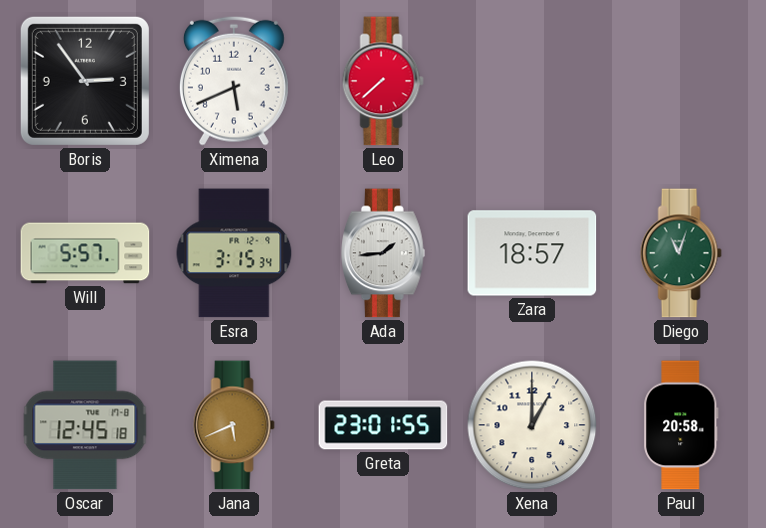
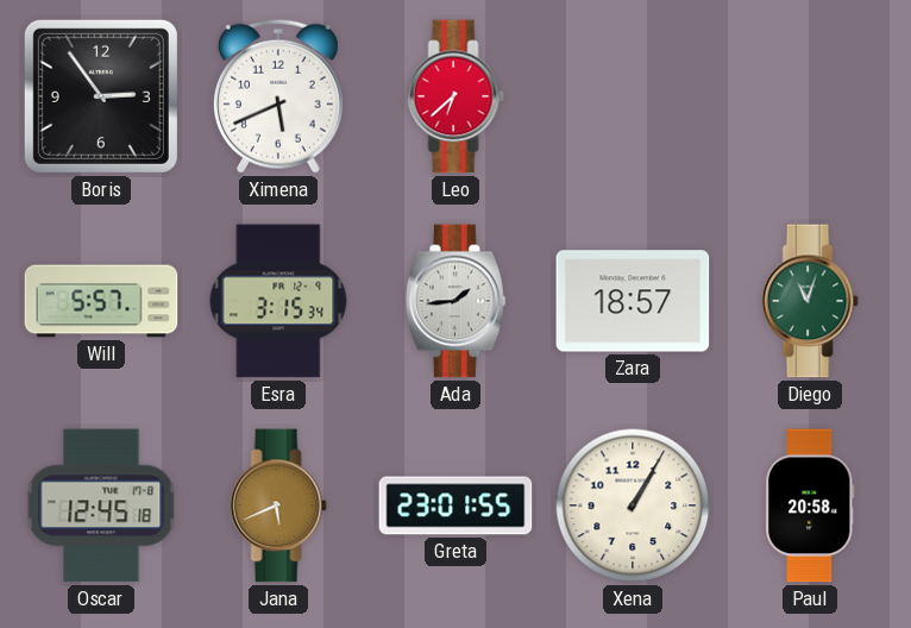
Leo: 7:38 -> 6:38
Xena: 1:00 -> 1:05
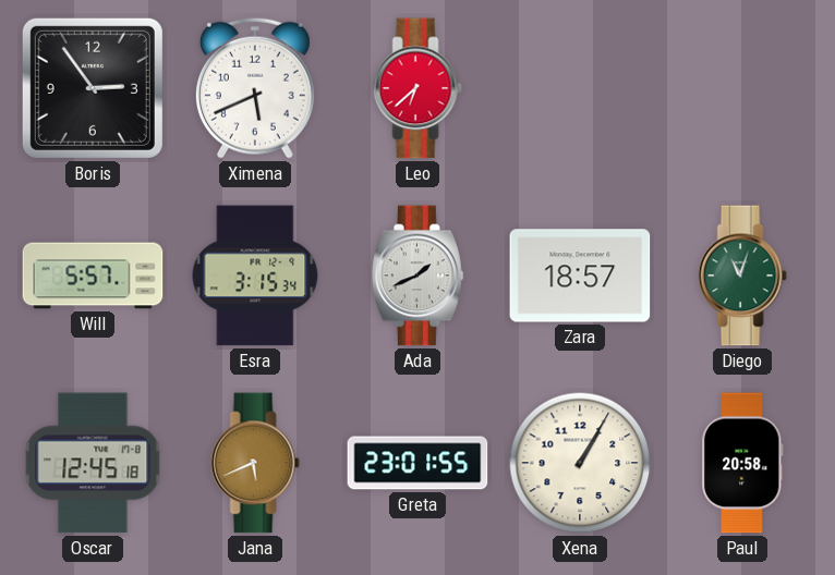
Ada: 1:44 -> 1:41
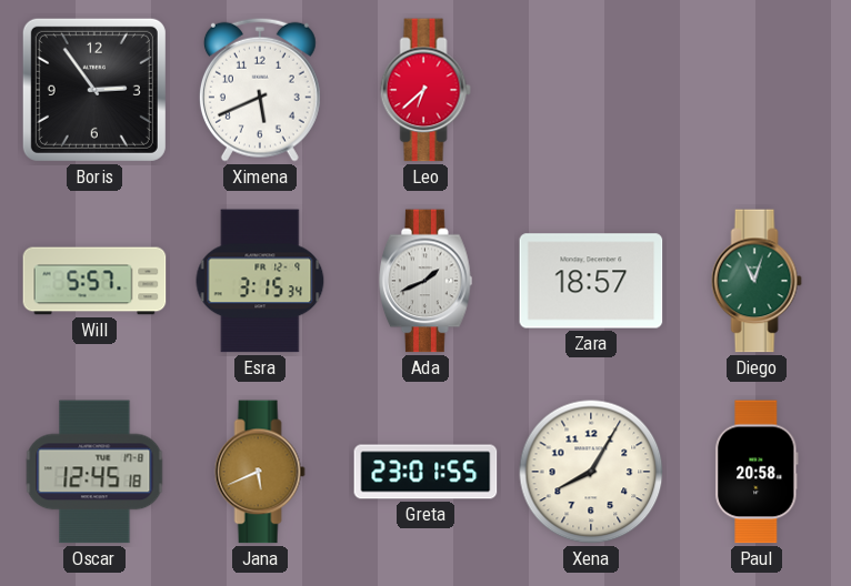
Xena: 1:05 -> 8:05
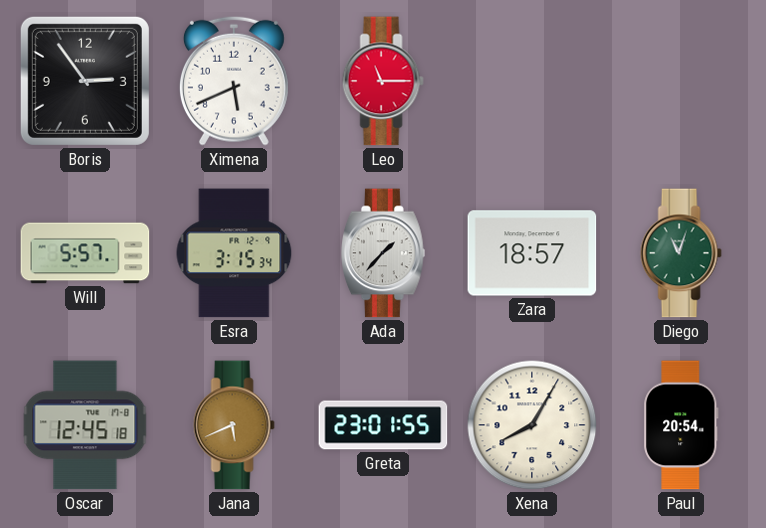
Leo: 6:38 -> 11:15
Ada: 1:41 -> 1:37
Paul: 20:58 -> 20:54
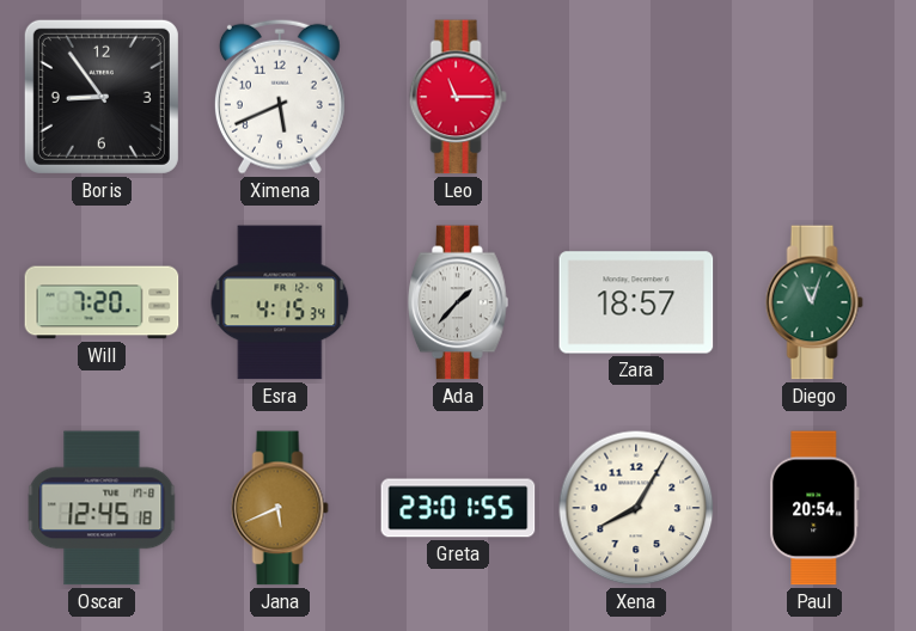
Boris: 2:54 -> 8:54
Will: 5:57 -> 7:20
Esra: 3:15 -> 4:15
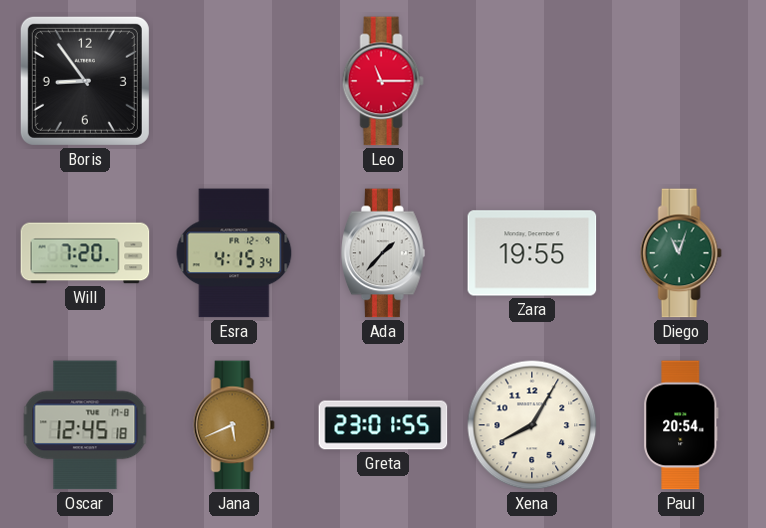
Ximena: 5:41 -> none
Zara: 18:57 -> 19:55
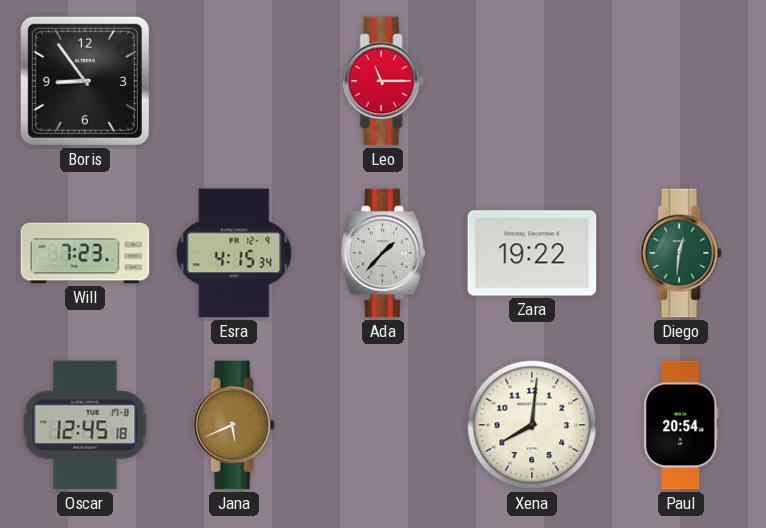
Will: 7:20 -> 7:23
Zara: 19:55 -> 19:22
Diego: 11:03 -> 12:31
Greta: 23:01 -> none
Xena: 8:05 -> 8:01
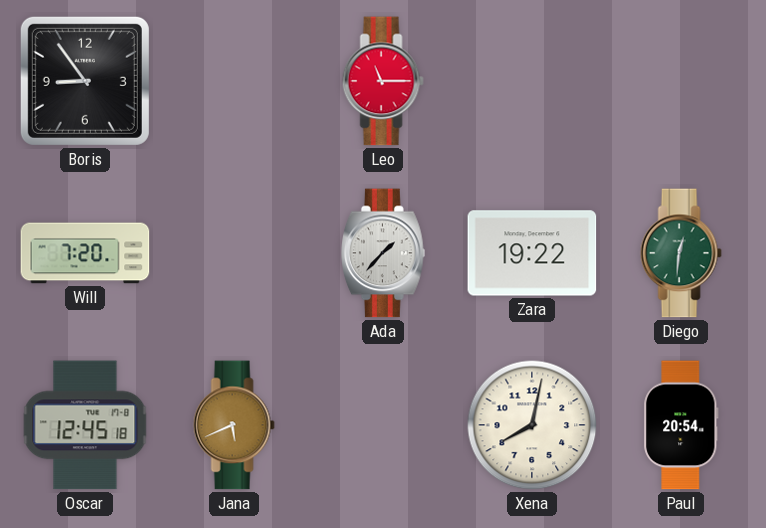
Will: 7:23 -> 7:20
Esra: 4:15 -> none
Xena: 8:01 -> 8:02
